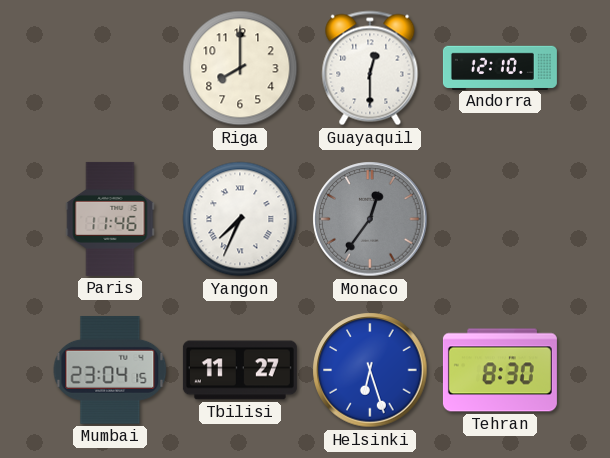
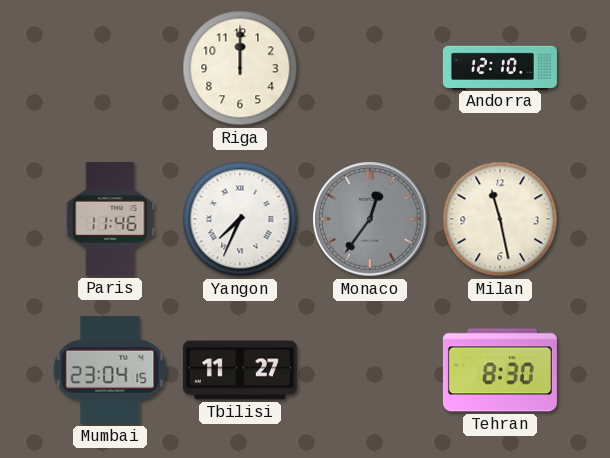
Riga: 8:00 -> 12:00
Guayaquil: 12:30 -> none
Milan: none -> 11:28
Helsinki: 6:27 -> none
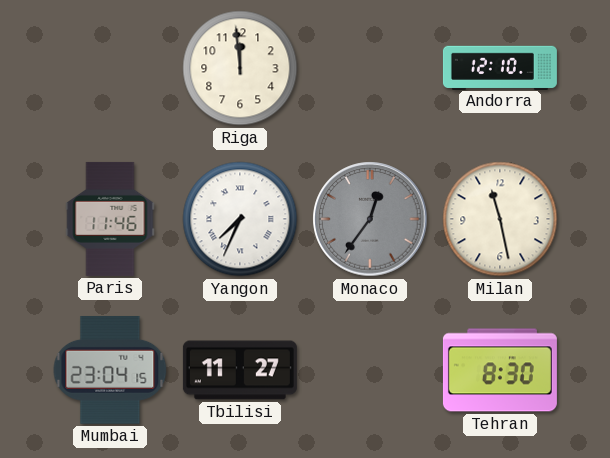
Riga: 12:00 -> 11:59
